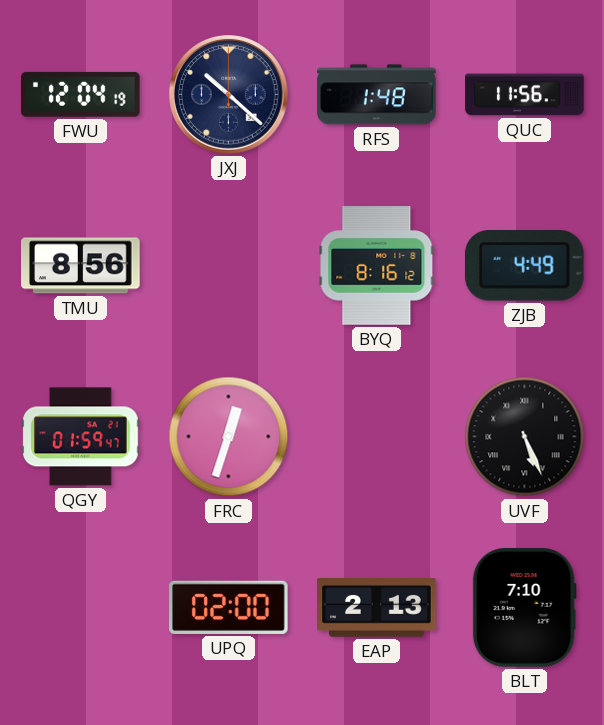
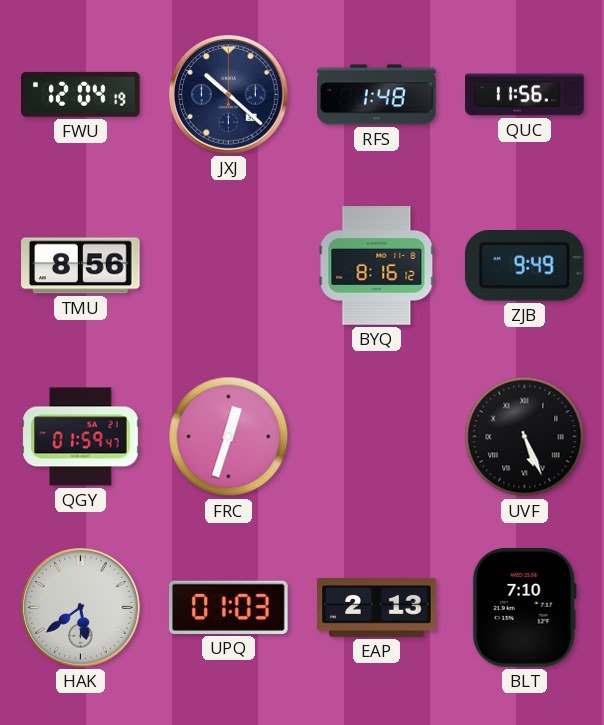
ZJB: 4:49 -> 9:49
HAK: none -> 5:39
UPQ: 02:00 -> 01:03
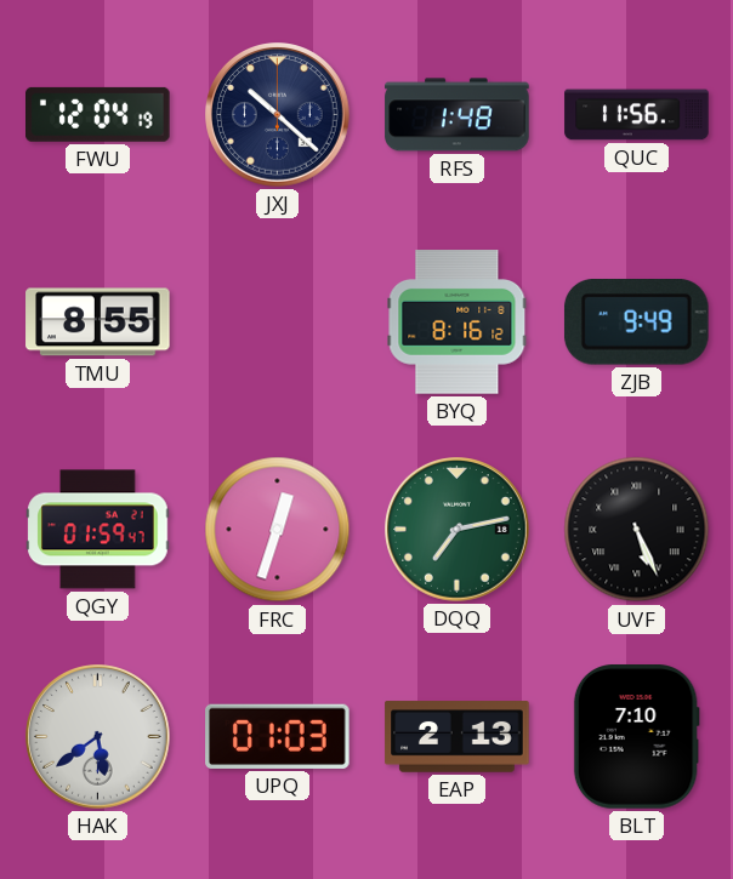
TMU: 8:56 -> 8:55
DQQ: none -> 7:13
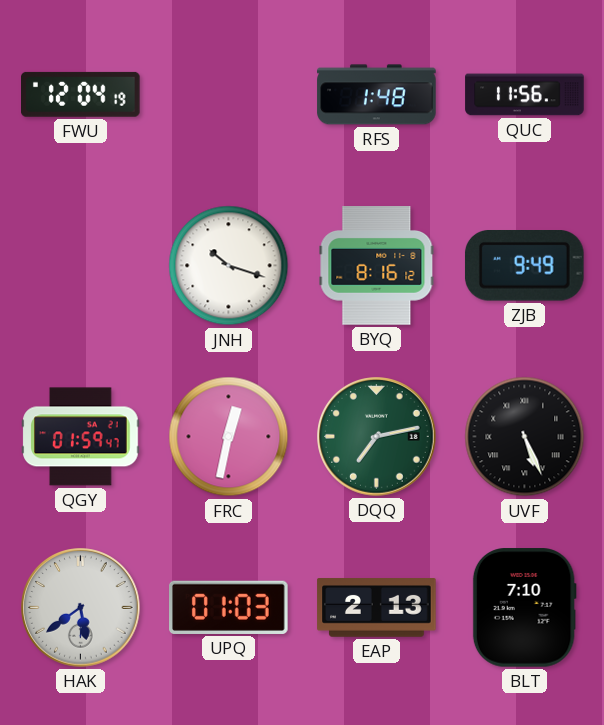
JXJ: 10:22 -> none
TMU: 8:55 -> none
JNH: none -> 10:18
FRC: 12:33 -> 12:32
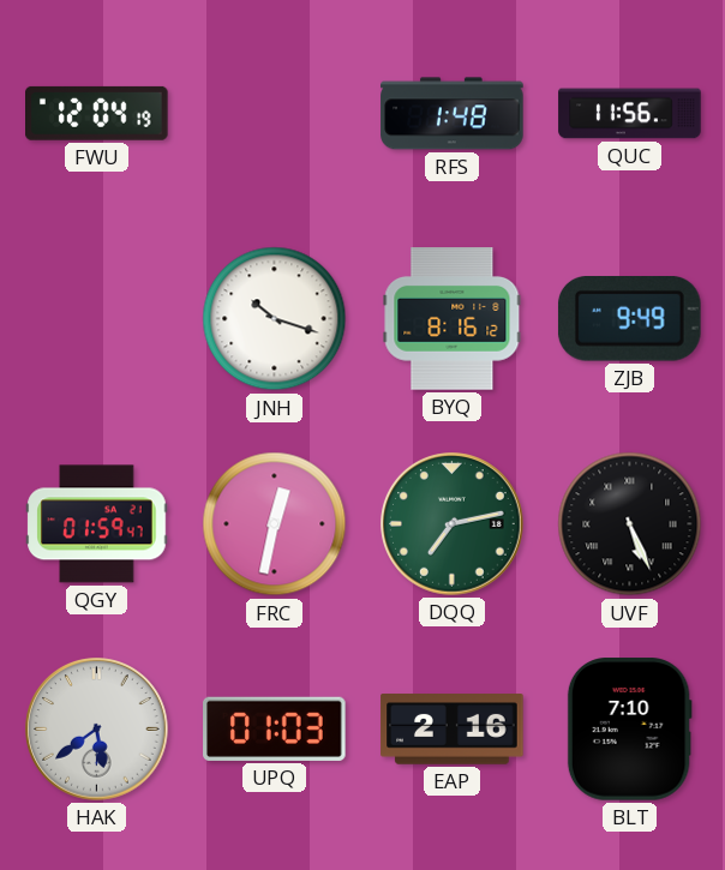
EAP: 2:13 -> 2:16
